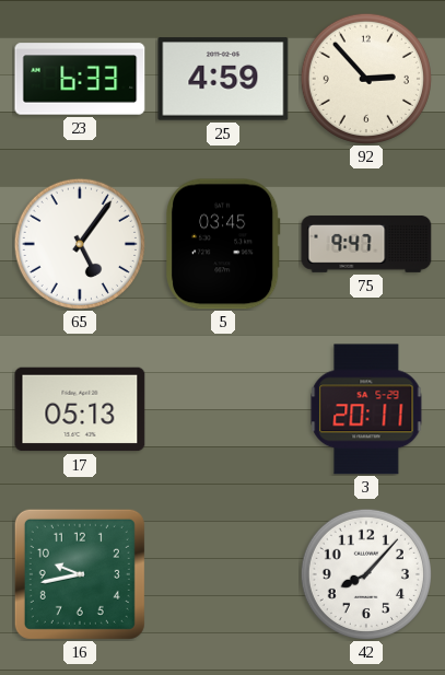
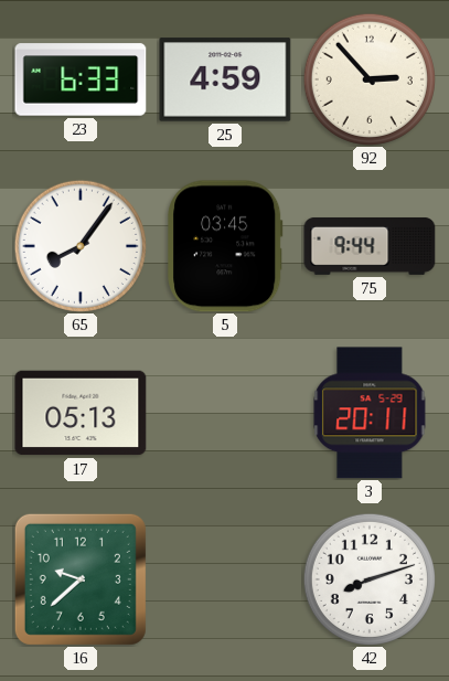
65: 5:06 -> 8:06
75: 9:47 -> 9:44
16: 9:43 -> 9:38
42: 8:07 -> 8:12
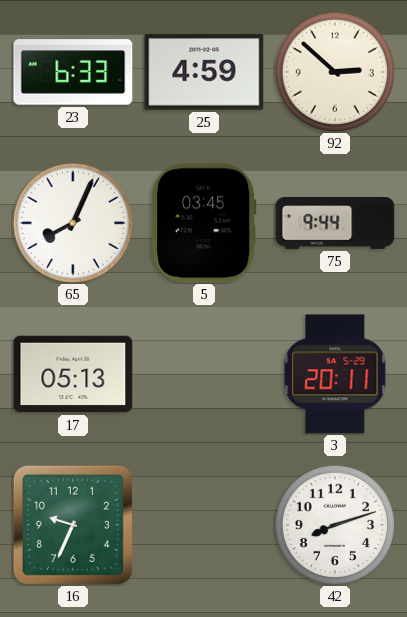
92: 2:53 -> 2:52
65: 8:06 -> 8:04
16: 9:38 -> 9:34
